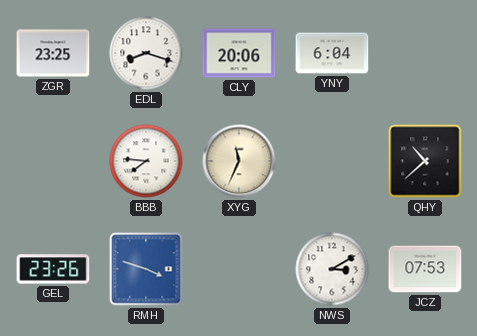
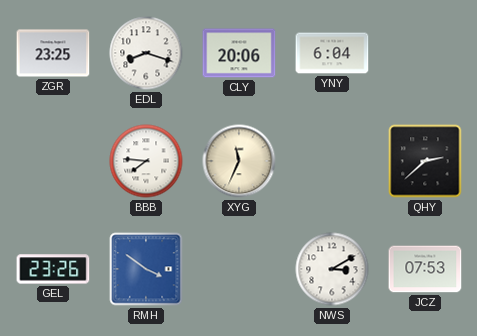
QHY: 10:38 -> 2:38
RMH: 3:48 -> 3:51
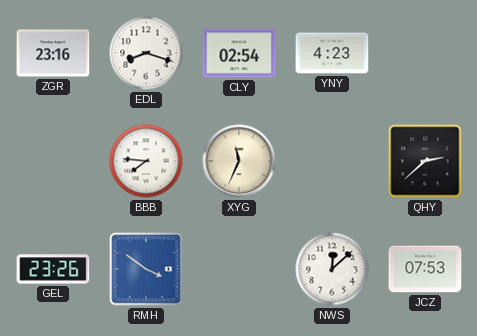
ZGR: 23:25 -> 23:16
CLY: 20:06 -> 02:54
YNY: 6:04 -> 4:23
NWS: 3:10 -> 12:08
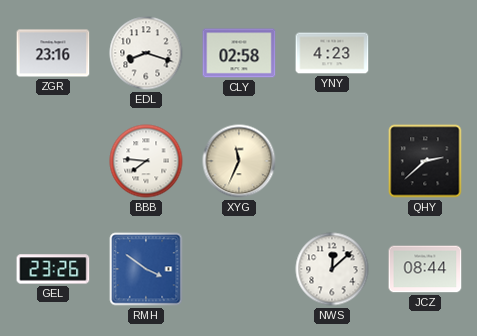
CLY: 02:54 -> 02:58
JCZ: 07:53 -> 08:44
